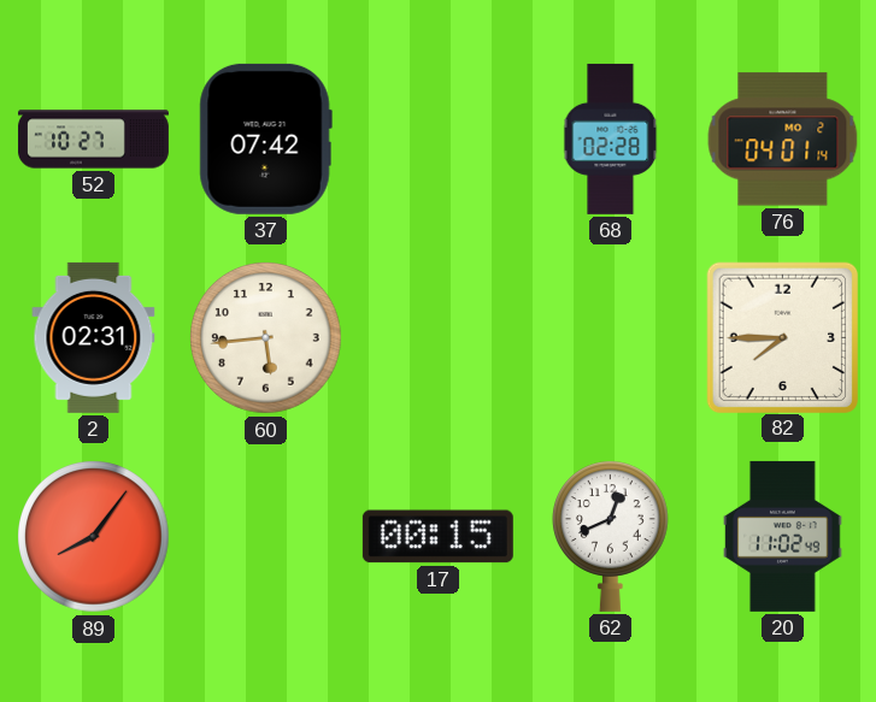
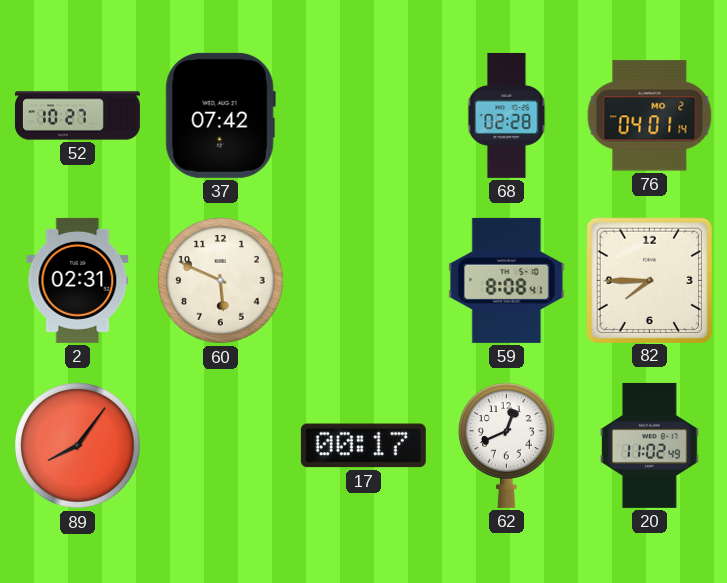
60: 5:44 -> 5:49
59: none -> 8:08
17: 00:15 -> 00:17
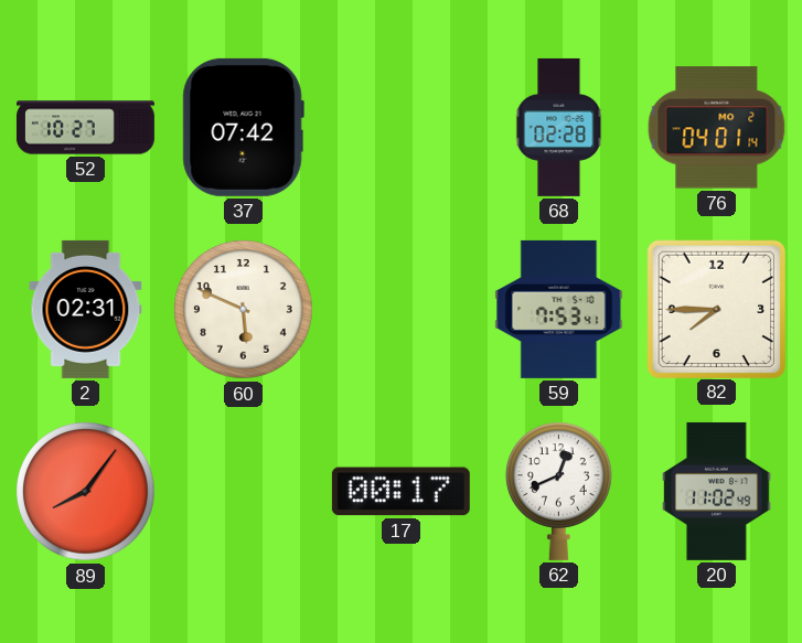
59: 8:08 -> 7:53
